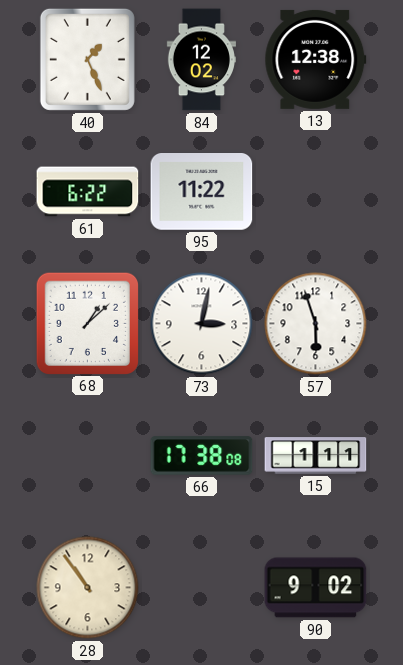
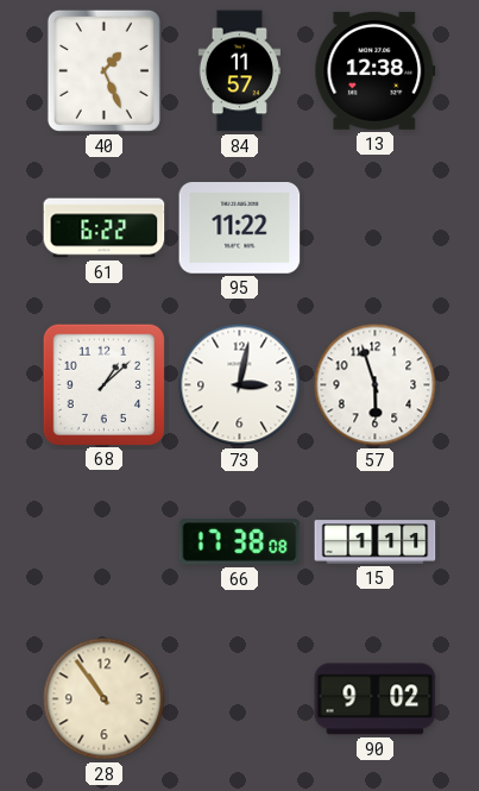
84: 12:02 -> 11:57
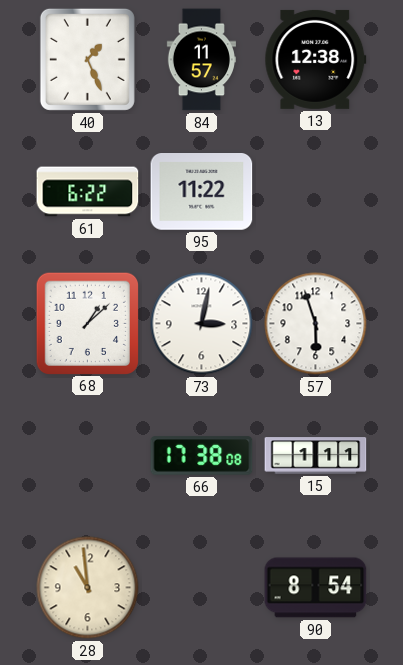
28: 10:54 -> 10:59
90: 9:02 -> 8:54
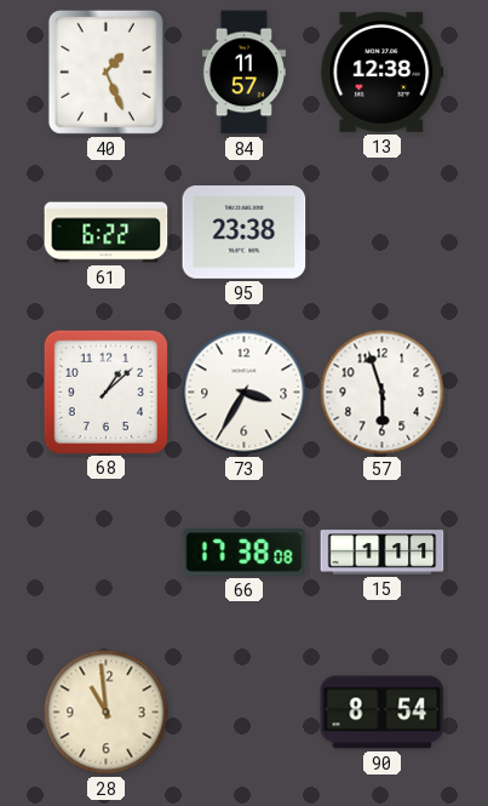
95: 11:22 -> 23:38
73: 3:02 -> 3:35
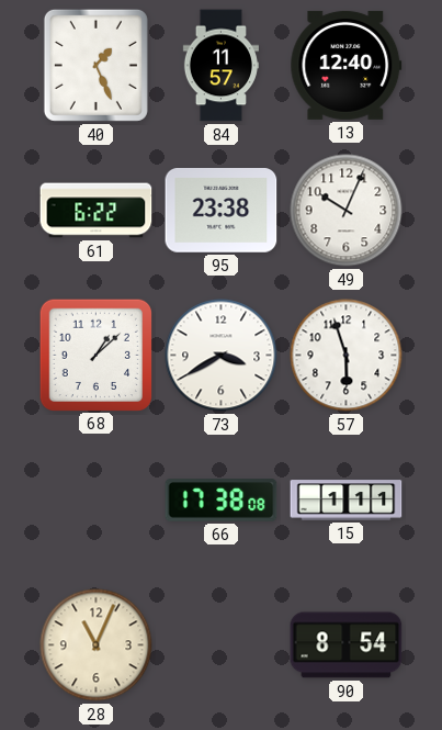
13: 12:38 -> 12:40
49: none -> 10:04
73: 3:35 -> 3:40
28: 10:59 -> 11:04
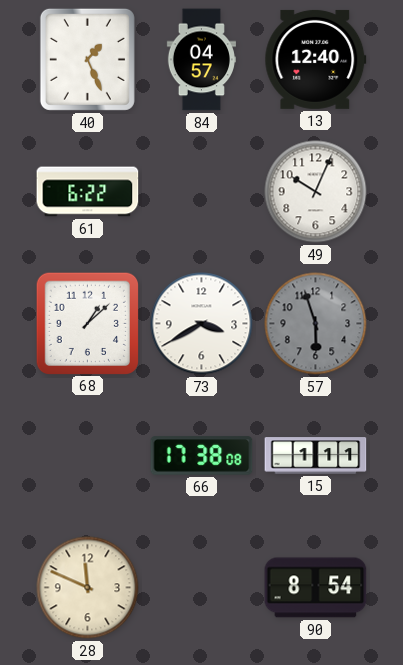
84: 11:57 -> 04:57
95: 23:38 -> none
57 dial: white -> grey
28: 11:04 -> 11:49
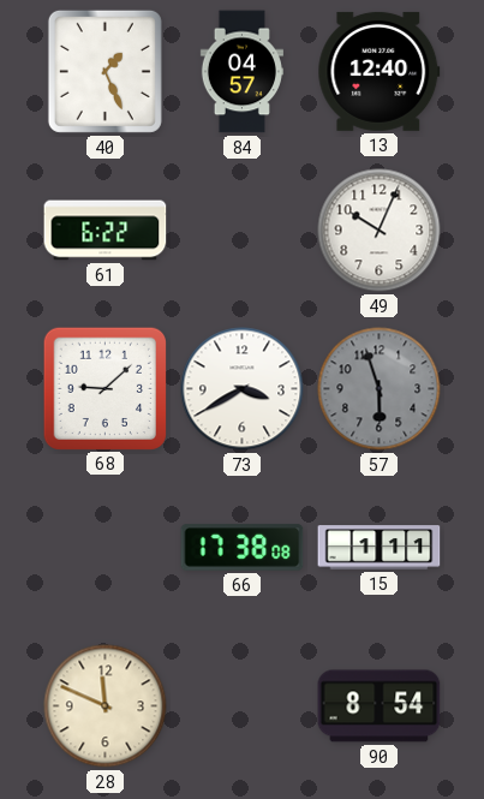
68: 1:08 -> 9:08
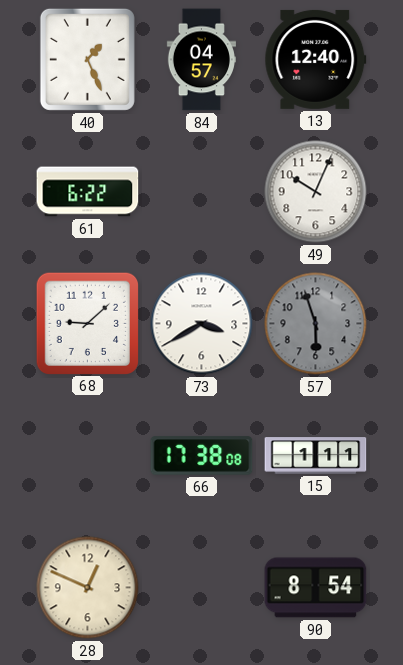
28: 11:49 -> 12:49
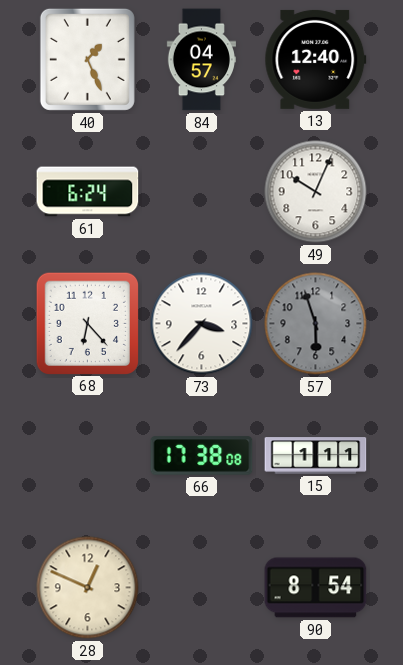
61: 6:22 -> 6:24
68: 9:08 -> 6:23
73: 3:40 -> 3:37
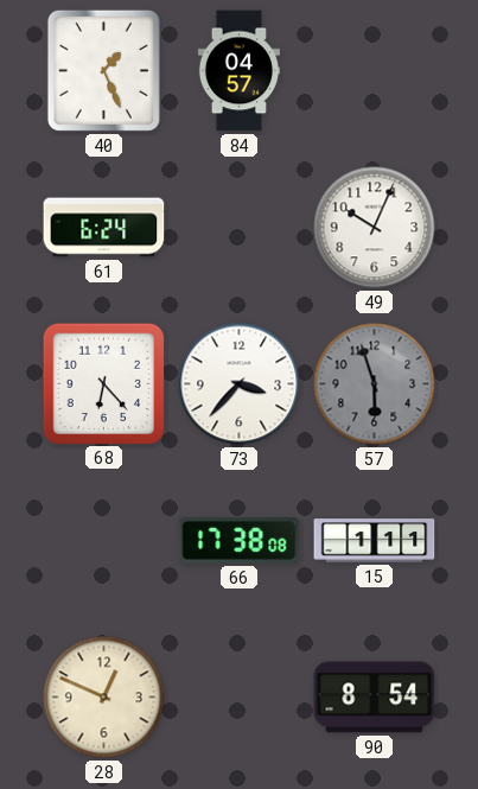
13: 12:40 -> none
